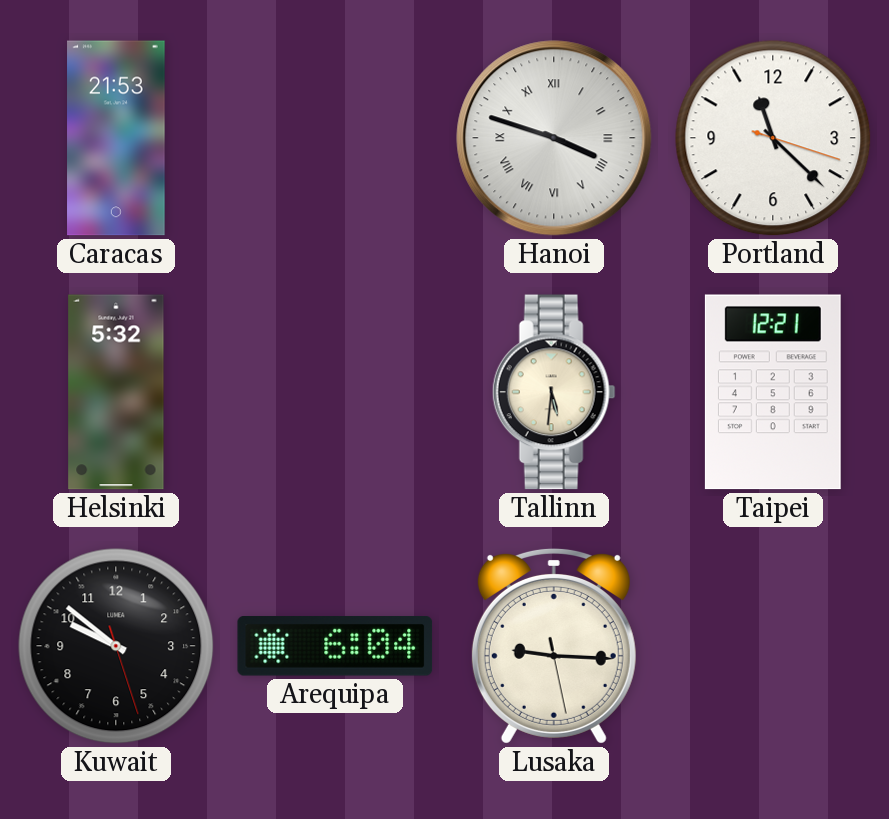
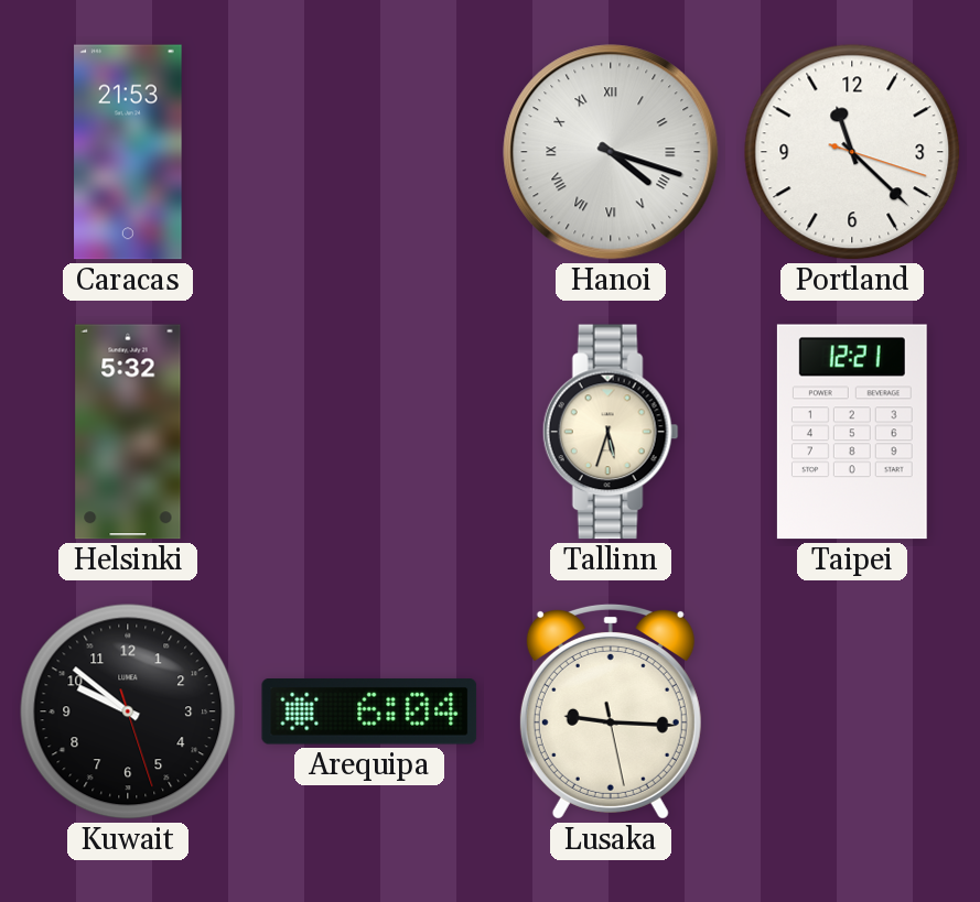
Hanoi: 3:48 -> 4:18
Tallinn: 5:31 -> 5:33
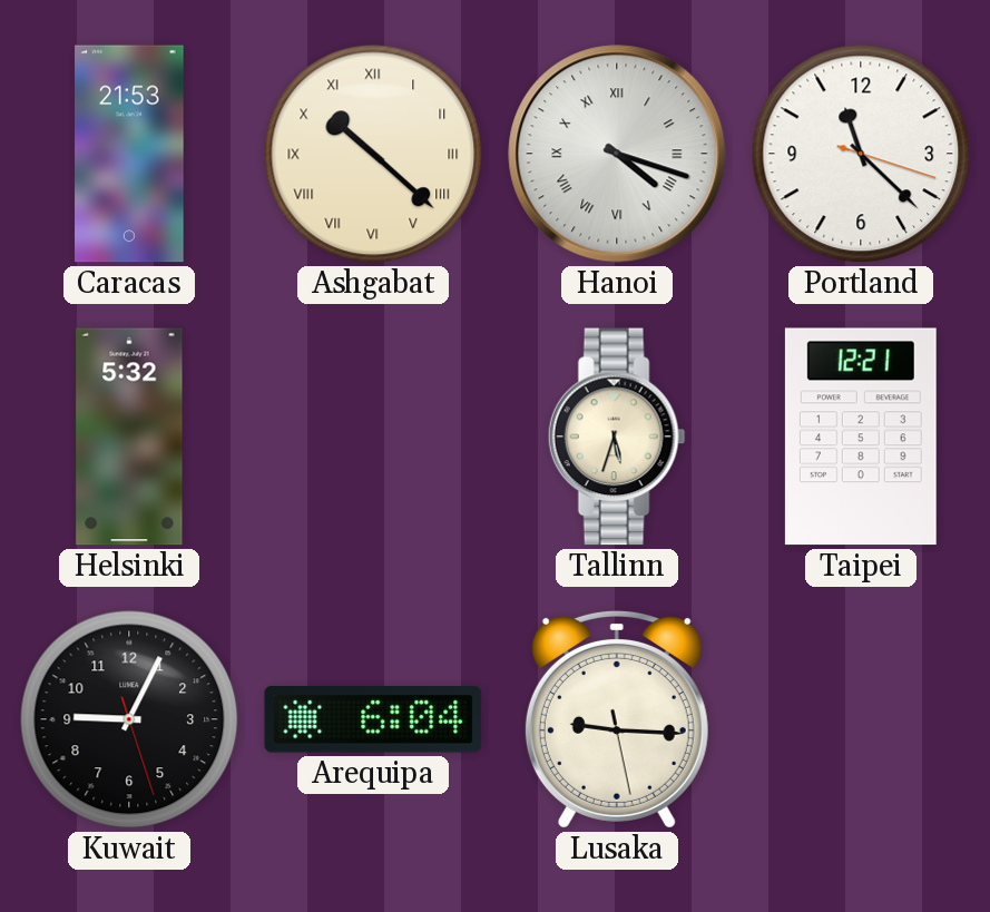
Ashgabat: none -> 10:22
Kuwait: 9:51 -> 9:04
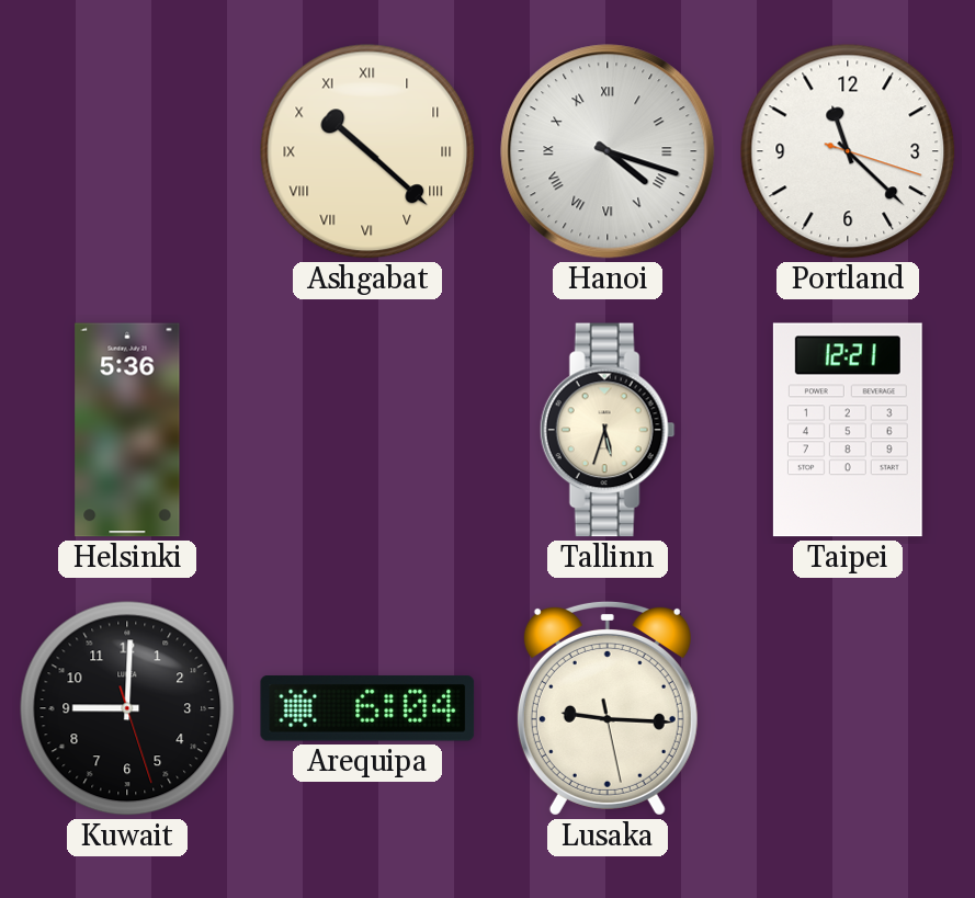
Caracas: 21:53 -> none
Helsinki: 5:32 -> 5:36
Kuwait: 9:04 -> 9:00
